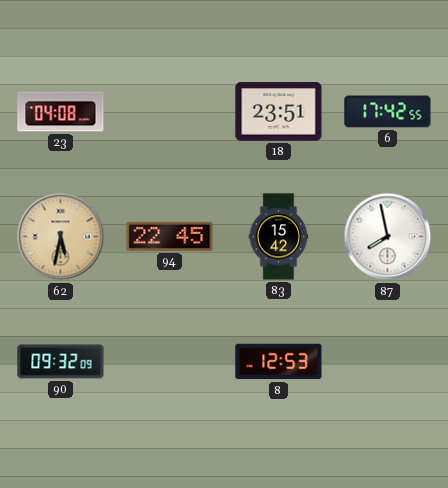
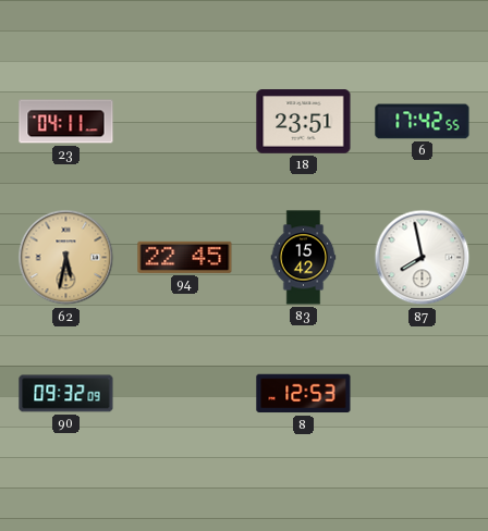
23: 04:08 -> 04:11
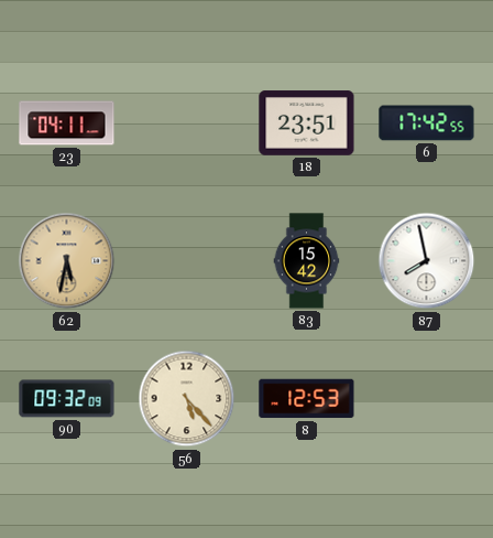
94: 22:45 -> none
56: none -> 5:23
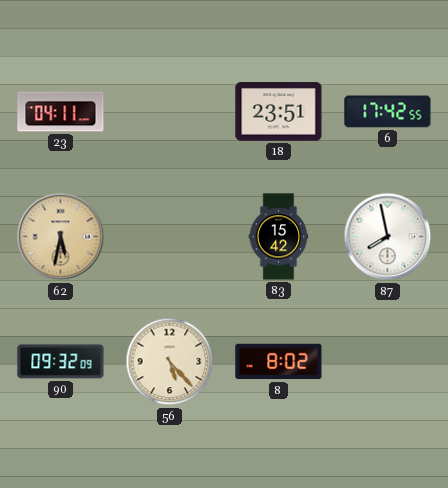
8: 12:53 -> 8:02
